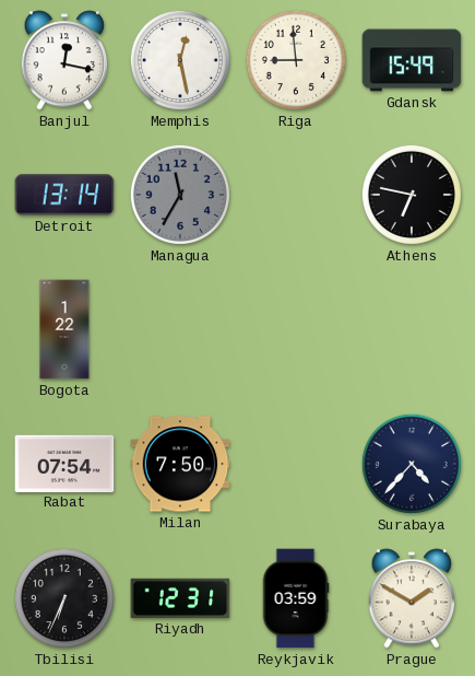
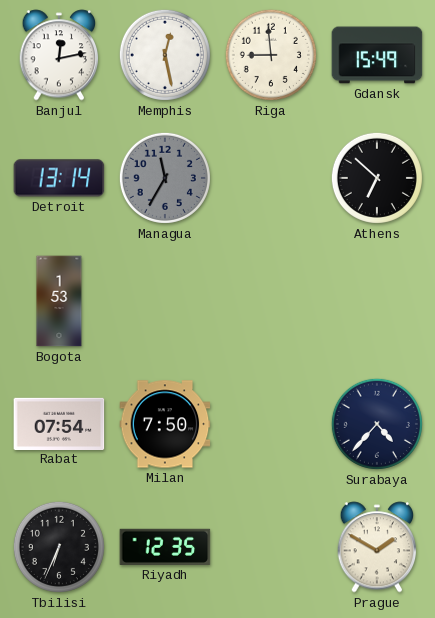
Banjul: 12:17 -> 12:13
Athens: 6:47 -> 6:52
Bogota: 1:22 -> 1:53
Riyadh: 12:31 -> 12:35
Reykjavik: 03:59 -> none
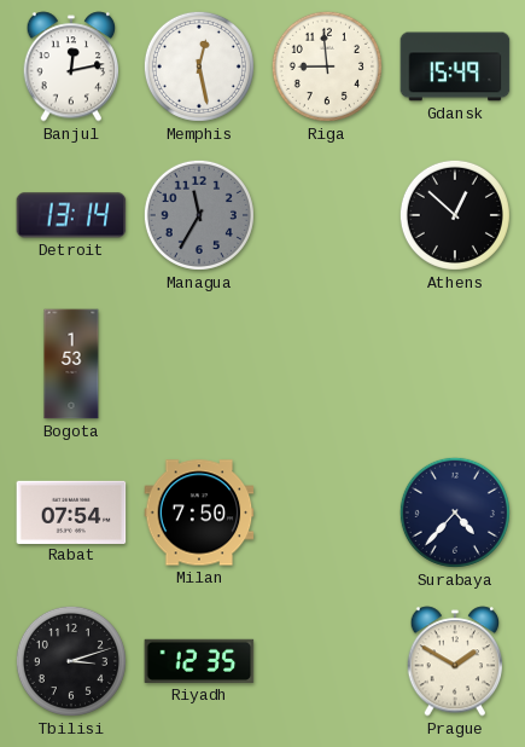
Athens: 6:52 -> 12:52
Tbilisi: 6:34 -> 3:12
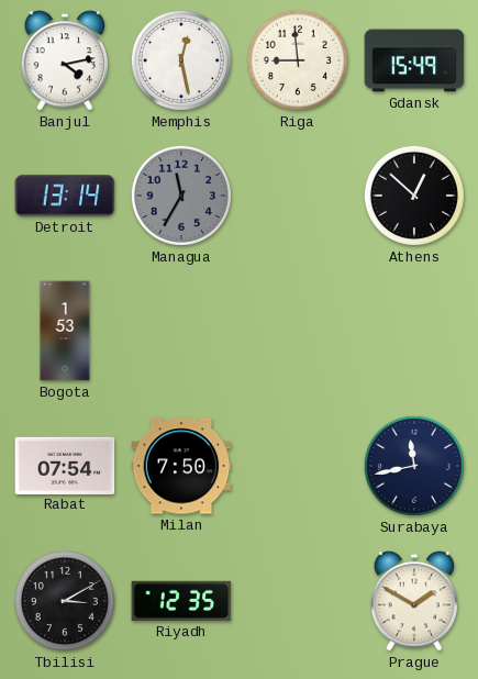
Banjul: 12:13 -> 4:13
Surabaya: 4:37 -> 11:43
Tbilisi: 3:12 -> 3:10
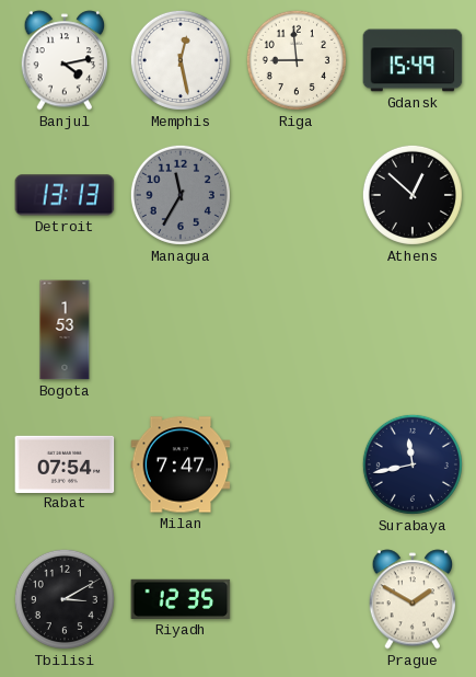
Detroit: 13:14 -> 13:13
Milan: 7:50 -> 7:47
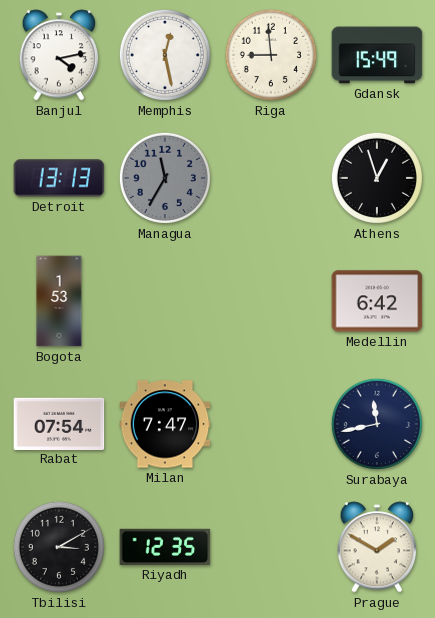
Athens: 12:52 -> 12:57
Medellin: none -> 6:42
